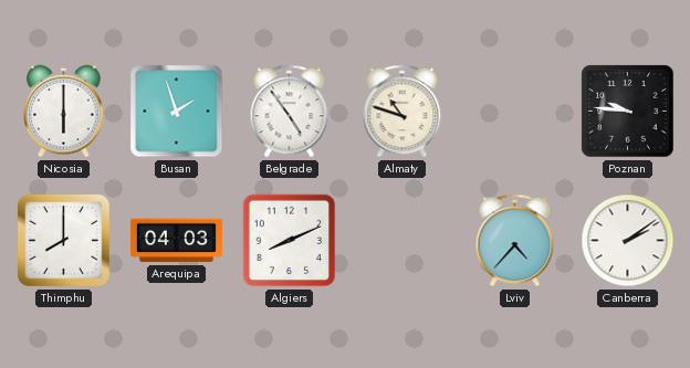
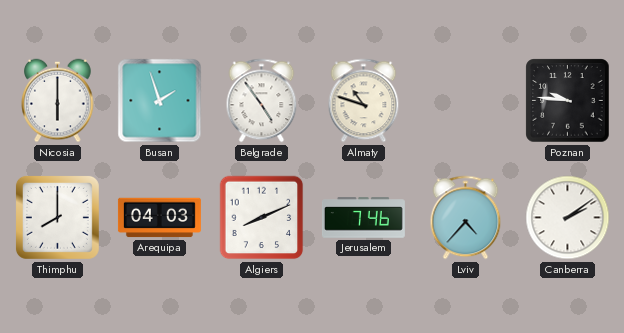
Jerusalem: none -> 7:46
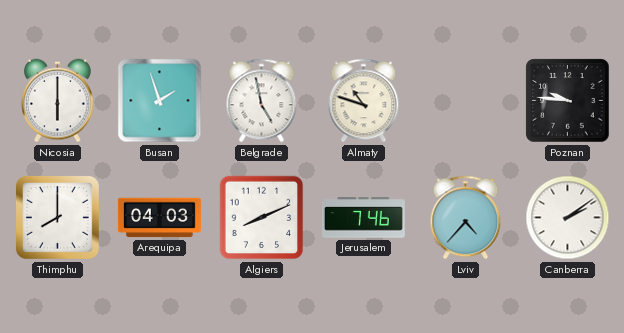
Belgrade: 4:54 -> 4:58
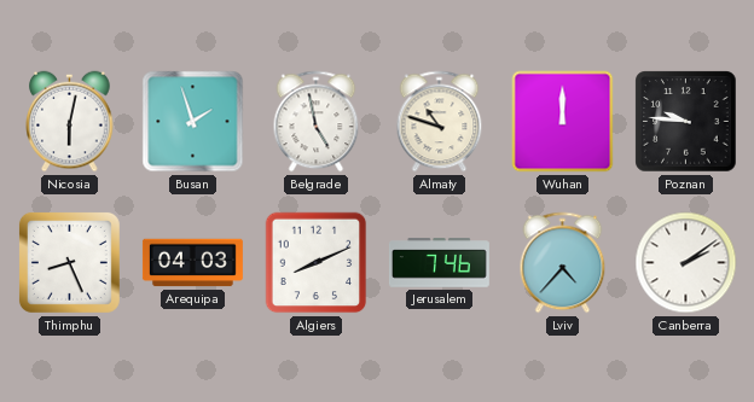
Nicosia: 6:00 -> 6:02
Wuhan: none -> 12:00
Thimphu: 8:00 -> 8:26
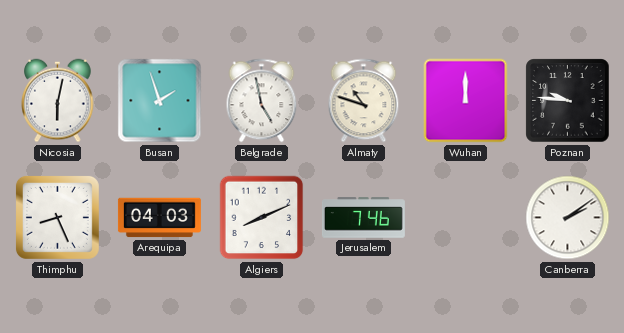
Lviv: 4:37 -> none
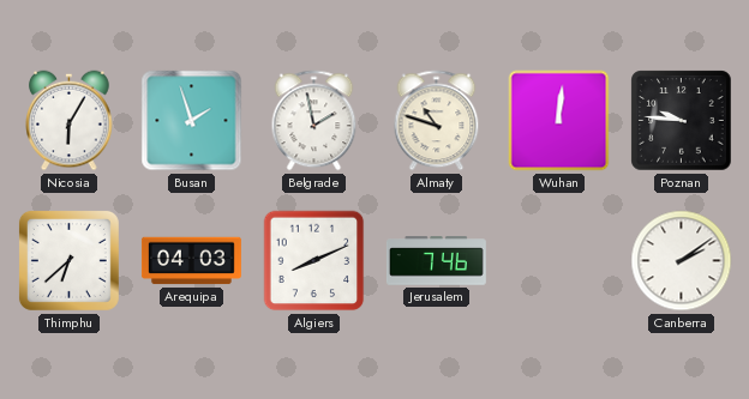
Nicosia: 6:02 -> 6:05
Belgrade: 4:58 -> 1:58
Wuhan: 12:00 -> 12:01
Thimphu: 8:26 -> 6:38
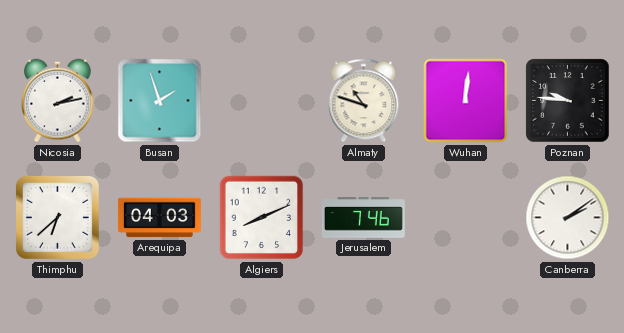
Nicosia: 6:05 -> 2:13
Belgrade: 1:58 -> none
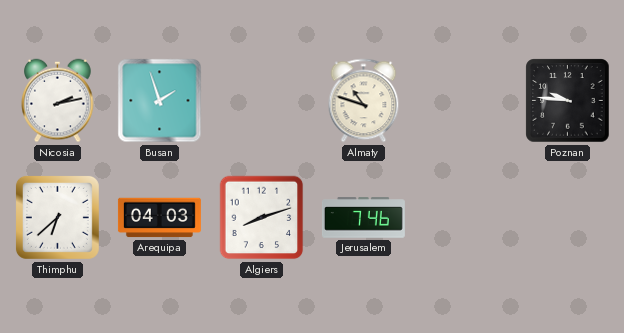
Wuhan: 12:01 -> none
Algiers: 8:11 -> 8:12
Canberra: 2:09 -> none
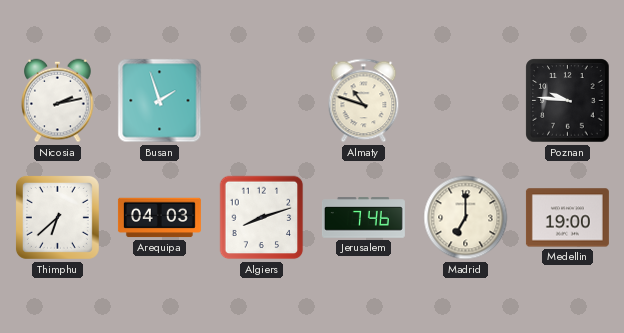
Madrid: none -> 7:00
Medellin: none -> 19:00
